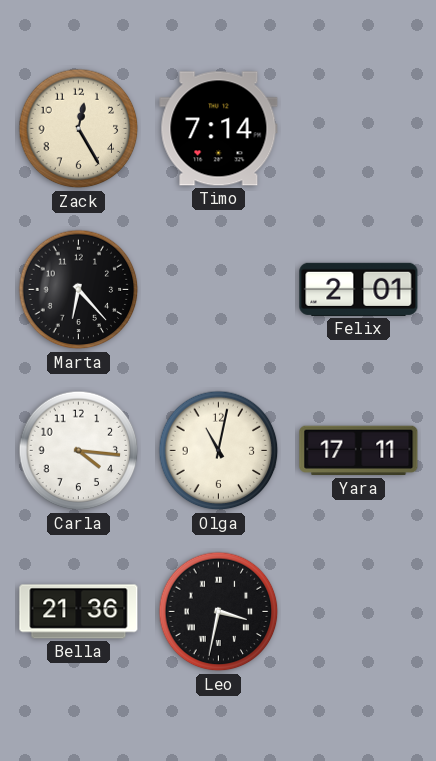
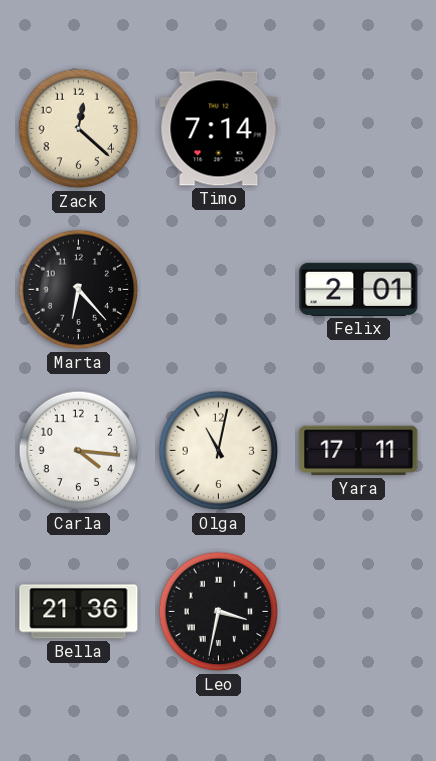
Zack: 12:25 -> 12:22
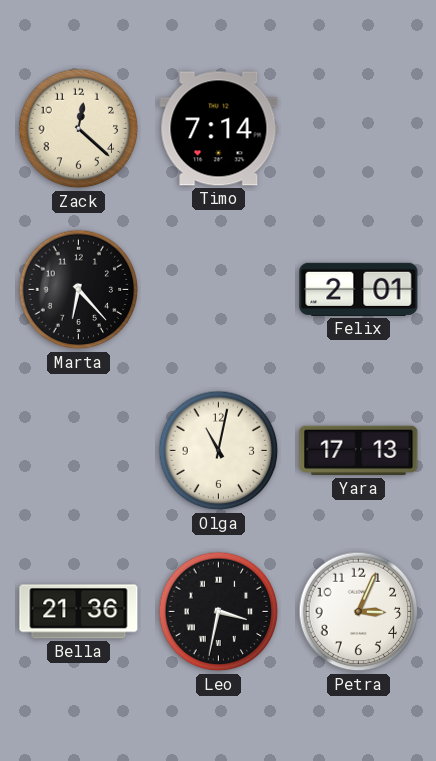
Carla: 4:16 -> none
Yara: 17:11 -> 17:13
Petra: none -> 3:04
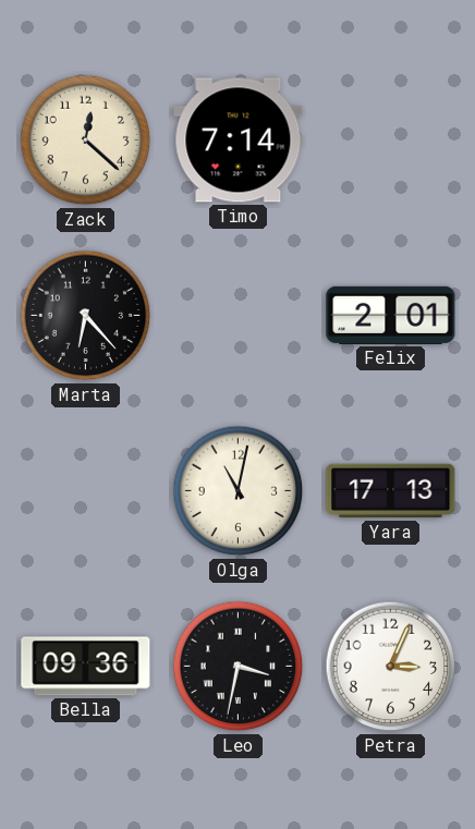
Bella: 21:36 -> 09:36
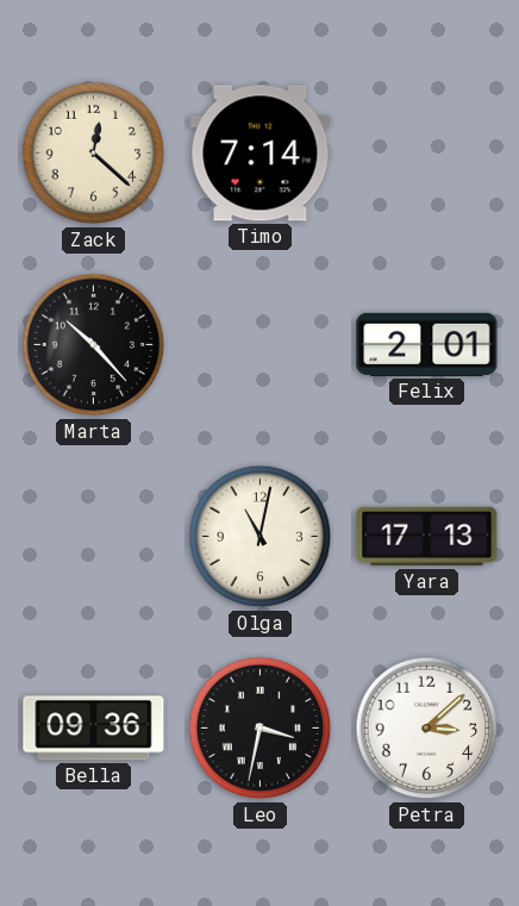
Marta: 6:23 -> 10:23
Petra: 3:04 -> 3:08
